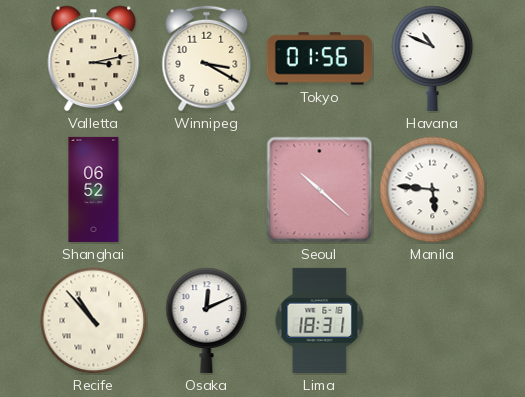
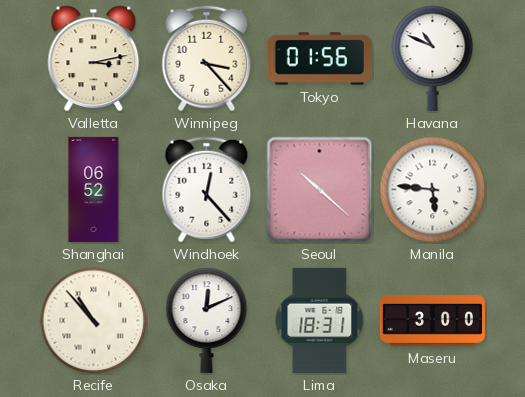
Winnipeg: 3:20 -> 3:23
Windhoek: none -> 12:23
Maseru: none -> 3:00
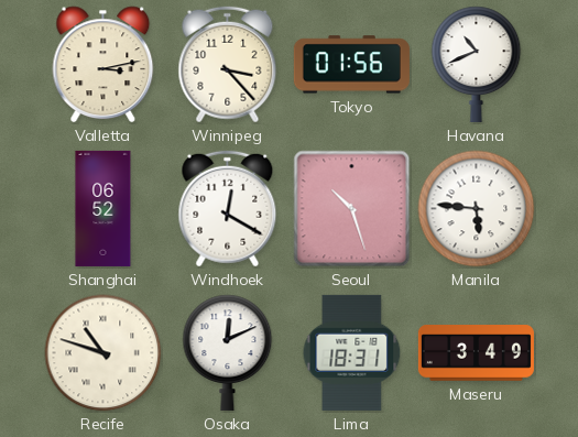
Havana: 10:49 -> 10:41
Windhoek: 12:23 -> 12:20
Seoul: 10:22 -> 10:27
Recife: 10:53 -> 10:48
Maseru: 3:00 -> 3:49
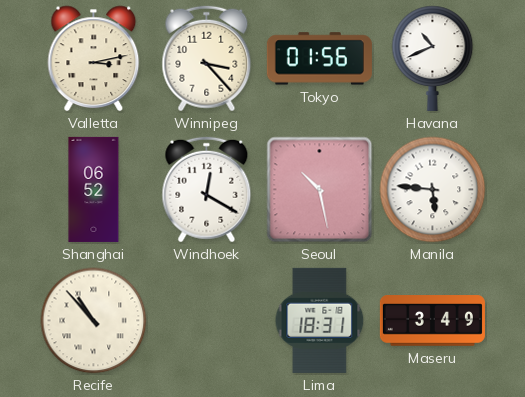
Seoul: 10:27 -> 10:28
Recife: 10:48 -> 10:53
Osaka: 12:11 -> none
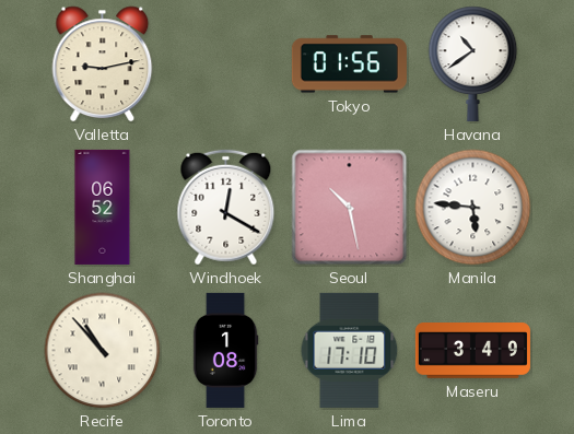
Valletta: 3:13 -> 9:13
Winnipeg: 3:23 -> none
Havana: 10:41 -> 10:39
Toronto: none -> 1:08
Lima: 18:31 -> 17:10
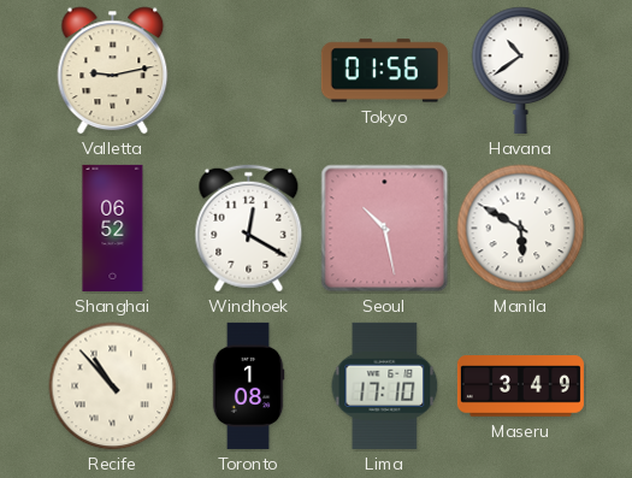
Manila: 5:46 -> 5:50
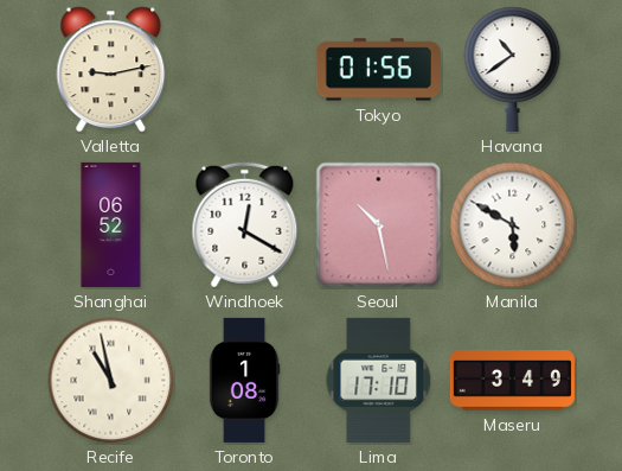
Recife: 10:53 -> 10:58
